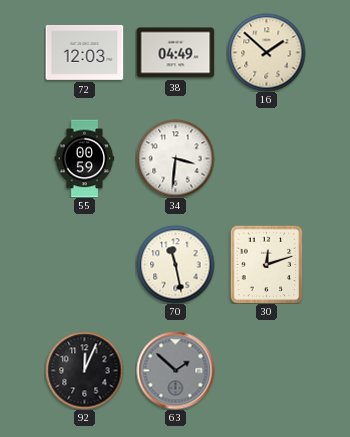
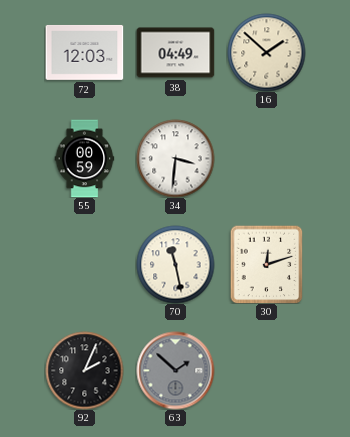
92: 12:04 -> 2:04
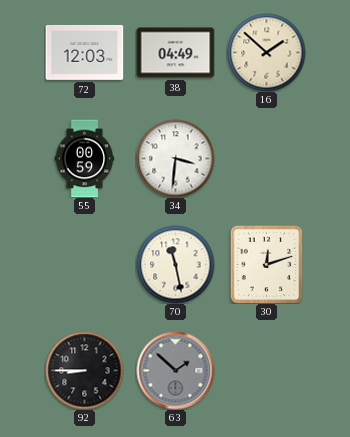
92: 2:04 -> 8:45
